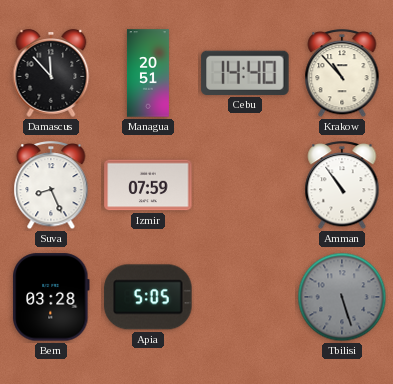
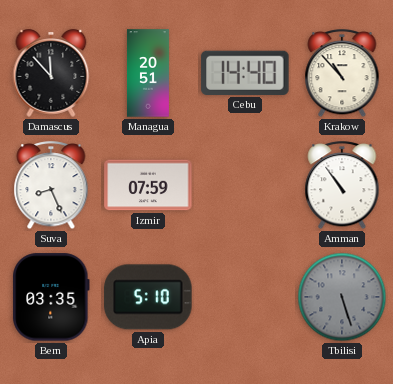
Bern: 03:28 -> 03:35
Apia: 5:05 -> 5:10
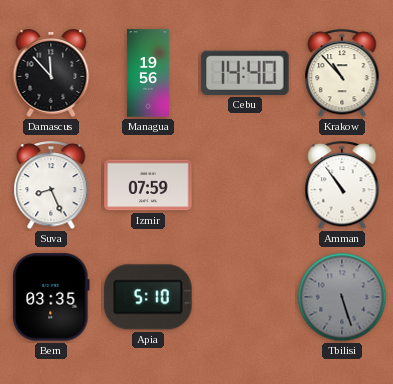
Managua: 20:51 -> 19:56
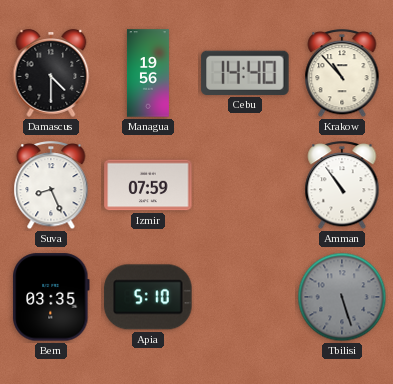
Damascus: 11:53 -> 4:30
